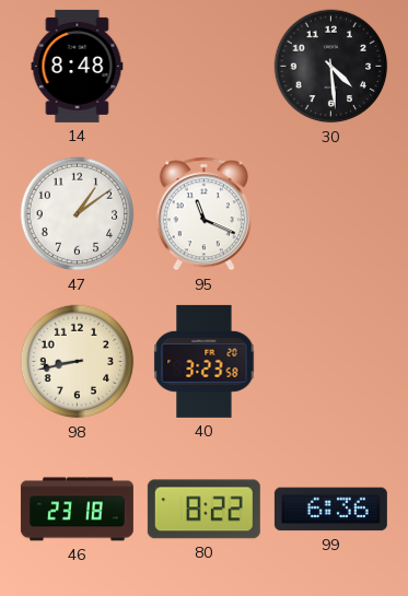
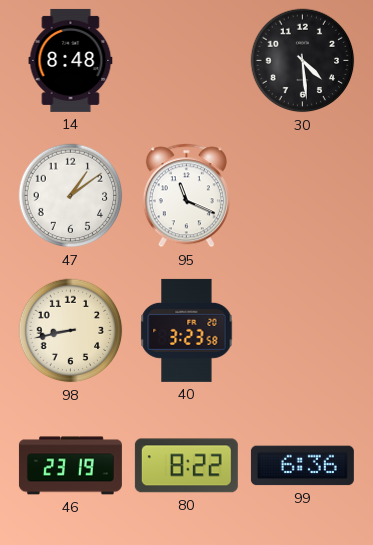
46: 23:18 -> 23:19
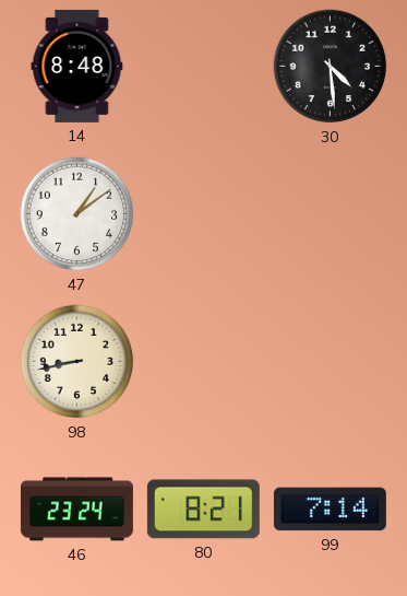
95: 11:19 -> none
40: 3:23 -> none
46: 23:19 -> 23:24
80: 8:22 -> 8:21
99: 6:36 -> 7:14
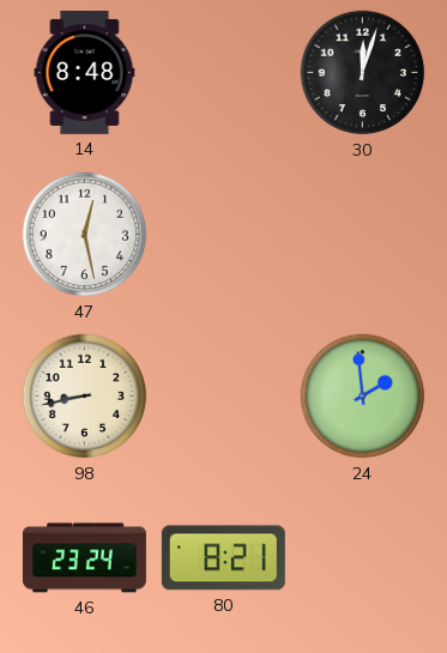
30: 4:29 -> 12:03
47: 1:09 -> 12:28
24: none -> 1:59
99: 7:14 -> none
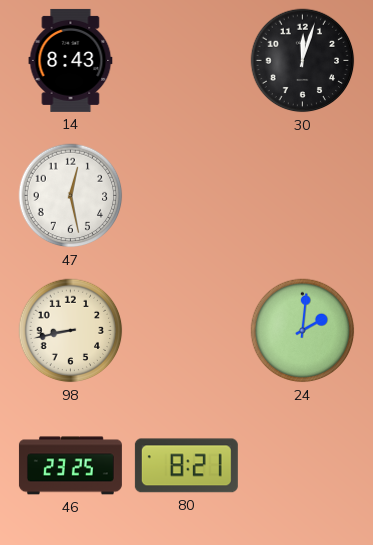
14: 8:48 -> 8:43
24: 1:59 -> 2:01
46: 23:24 -> 23:25
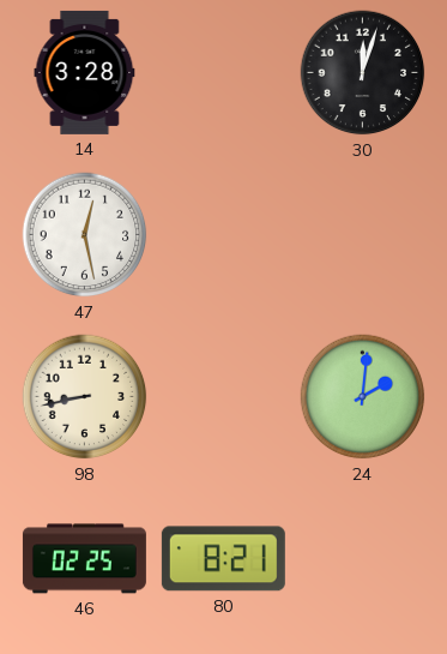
14: 8:43 -> 3:28
46: 23:25 -> 02:25
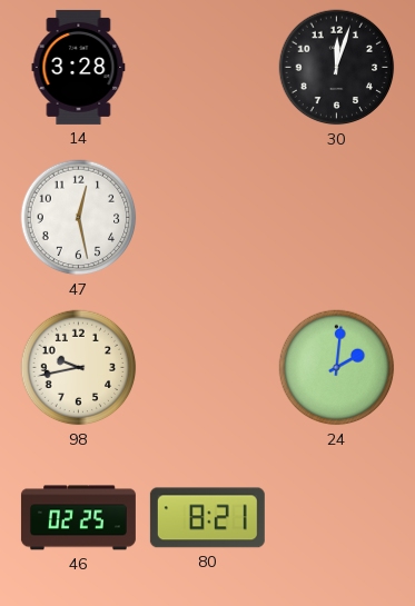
98: 8:43 -> 9:43
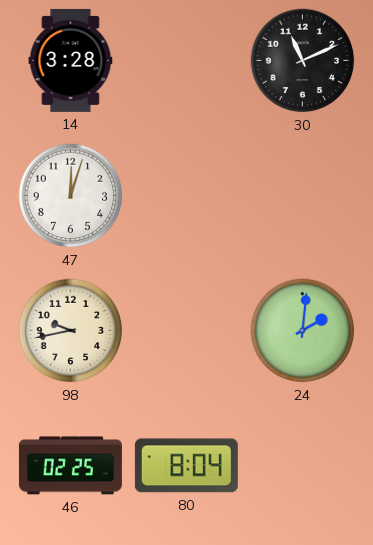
30: 12:03 -> 11:11
47: 12:28 -> 12:03
80: 8:21 -> 8:04
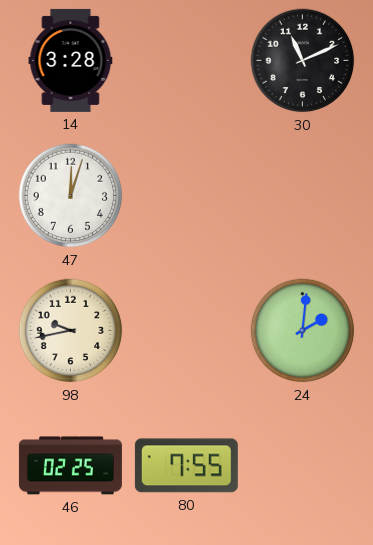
80: 8:04 -> 7:55
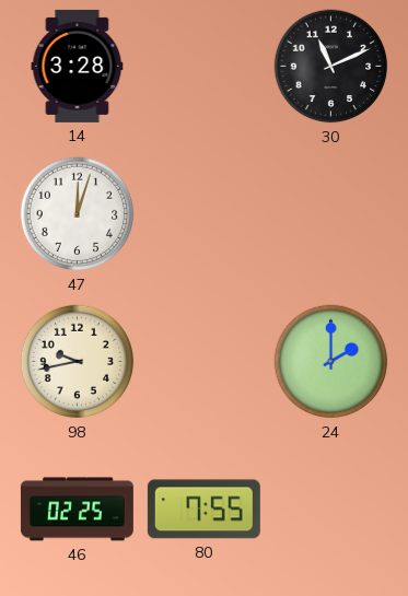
24: 2:01 -> 2:00
